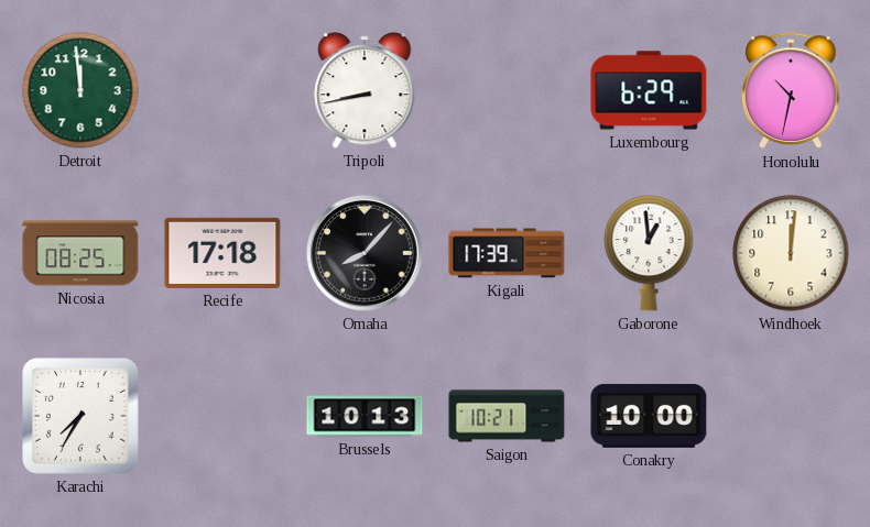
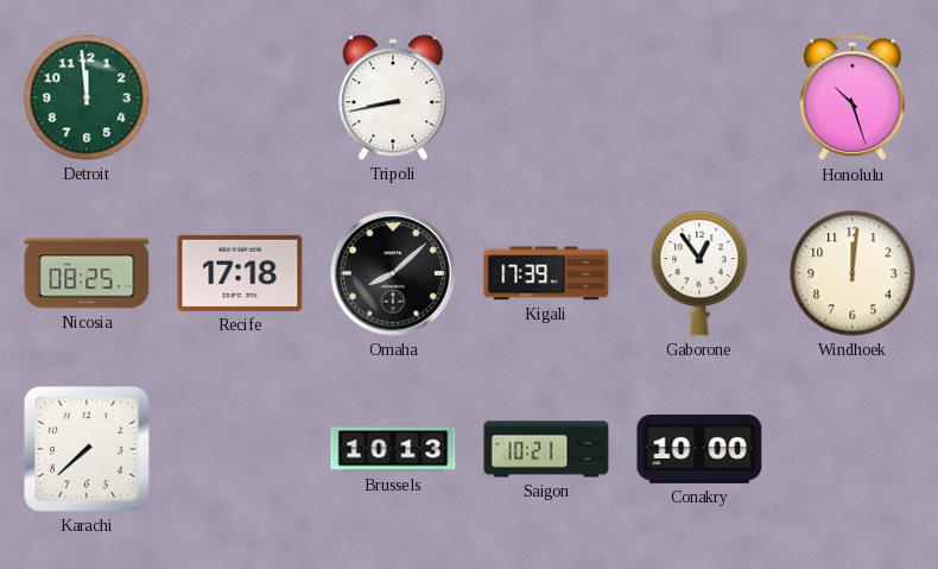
Luxembourg: 6:29 -> none
Honolulu: 10:32 -> 10:27
Omaha: 8:07 -> 8:08
Gaborone: 12:59 -> 12:54
Karachi: 7:35 -> 7:38
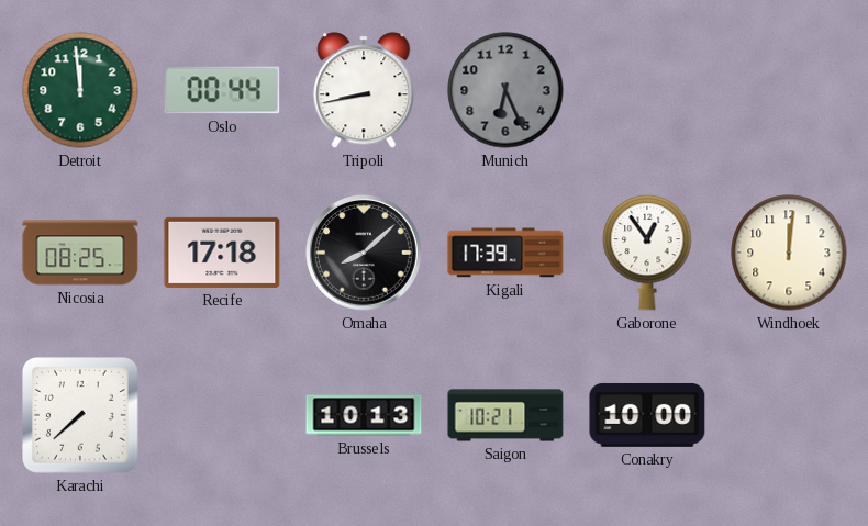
Oslo: none -> 00:44
Munich: none -> 6:26
Honolulu: 10:27 -> none
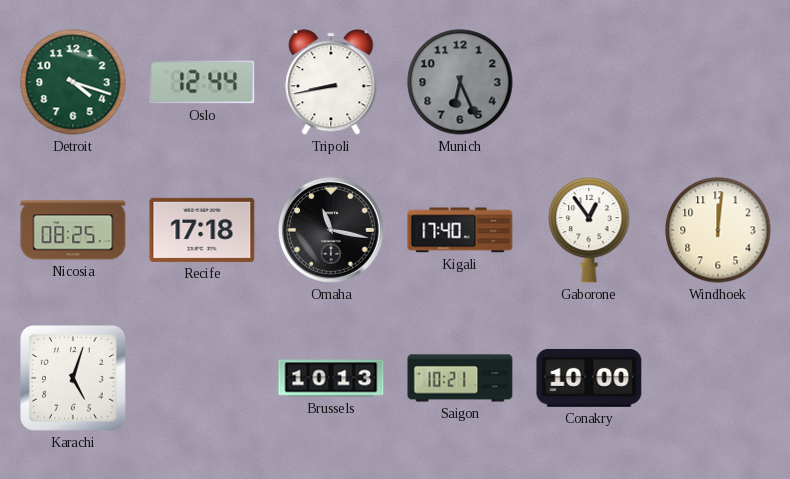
Detroit: 11:59 -> 4:18
Oslo: 00:44 -> 12:44
Omaha: 8:08 -> 11:17
Kigali: 17:39 -> 17:40
Karachi: 7:38 -> 5:03
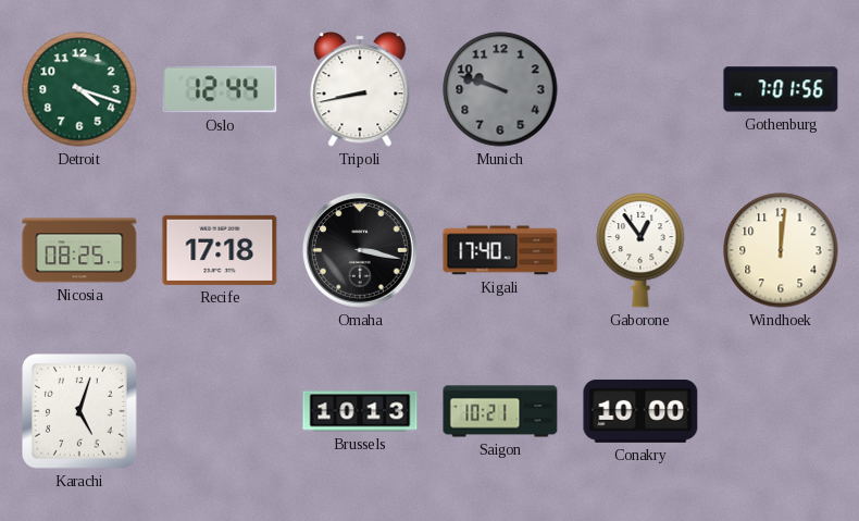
Munich: 6:26 -> 9:48
Gothenburg: none -> 7:01
Omaha: 11:17 -> 3:17
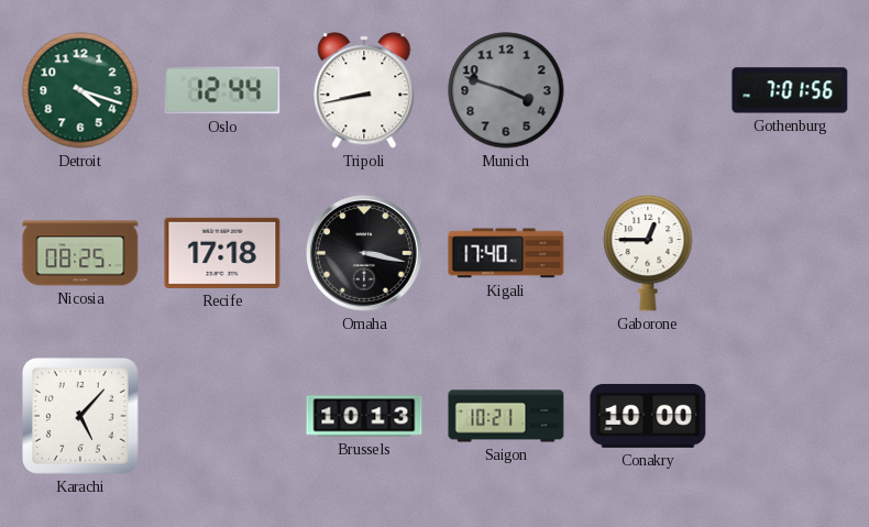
Munich: 9:48 -> 3:48
Gaborone: 12:54 -> 12:45
Windhoek: 12:01 -> none
Karachi: 5:03 -> 5:07
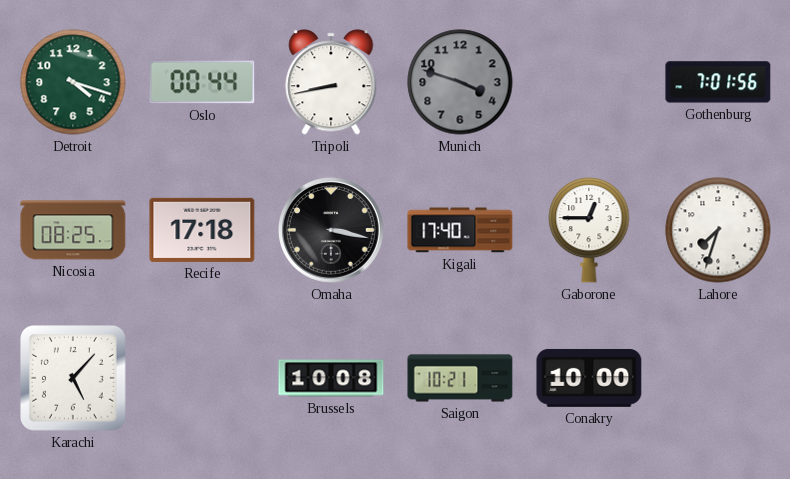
Oslo: 12:44 -> 00:44
Lahore: none -> 7:33
Brussels: 10:13 -> 10:08
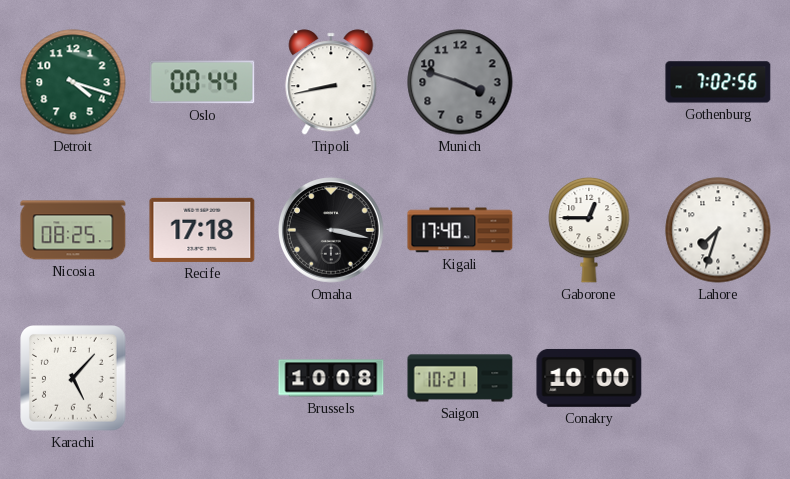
Gothenburg: 7:01 -> 7:02
